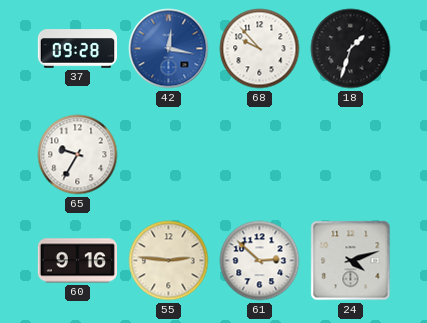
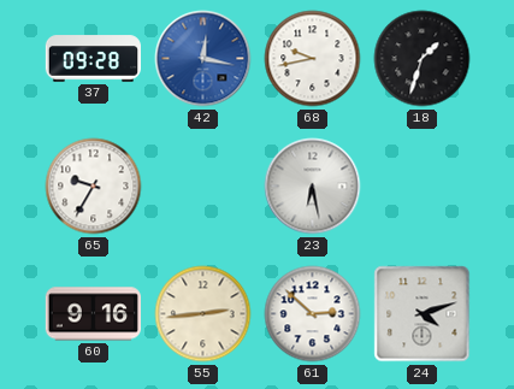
68: 9:53 -> 9:43
23: none -> 6:28
55: 2:46 -> 2:44
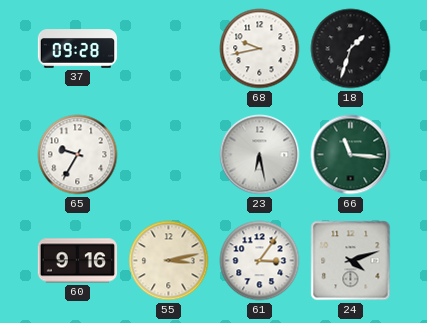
42: 12:17 -> none
66: none -> 11:16
55: 2:44 -> 3:13
61: 2:52 -> 3:06
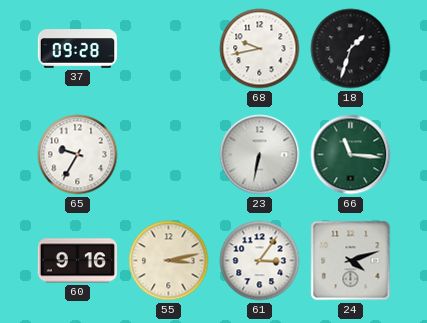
23: 6:28 -> 6:32
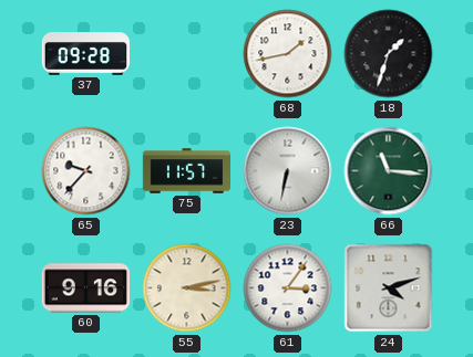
68: 9:43 -> 1:43
65: 9:35 -> 9:37
75: none -> 11:57
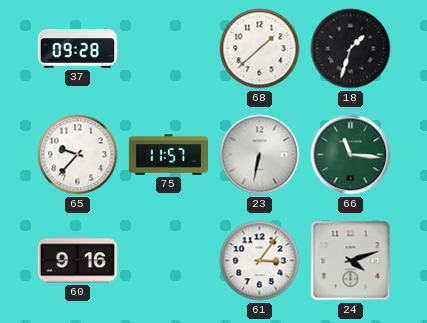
68: 1:43 -> 1:38
55: 3:13 -> none
